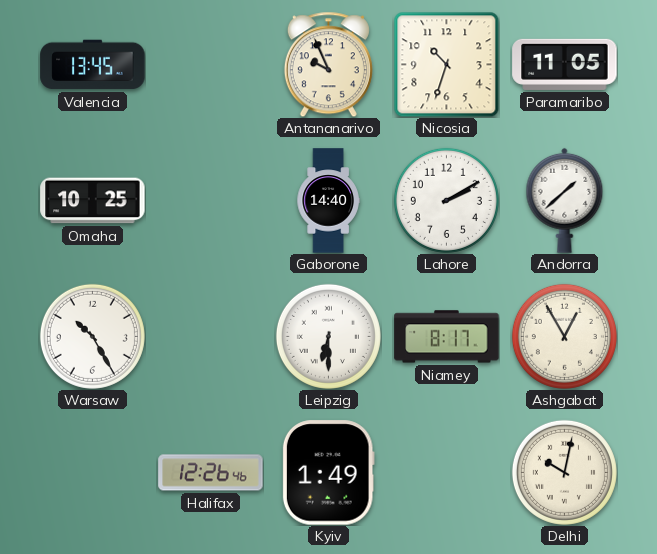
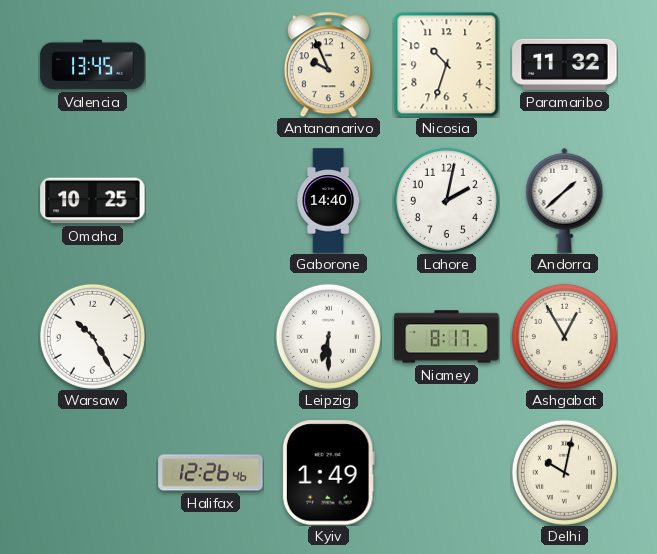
Paramaribo: 11:05 -> 11:32
Lahore: 2:10 -> 2:02
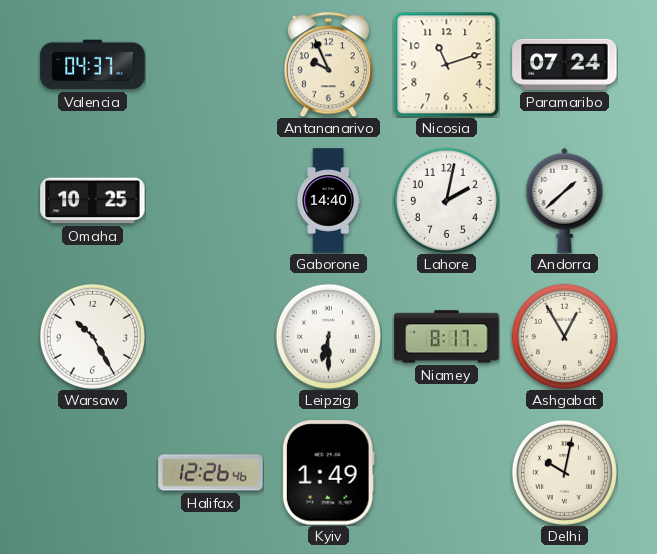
Valencia: 13:45 -> 04:37
Nicosia: 10:33 -> 11:12
Paramaribo: 11:32 -> 07:24
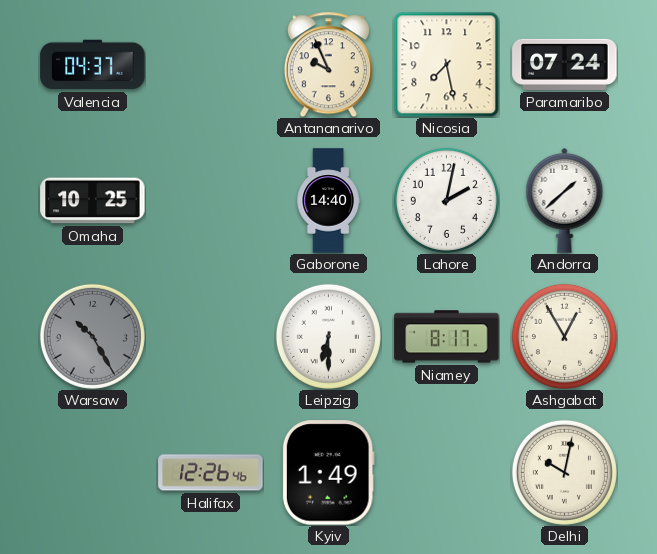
Nicosia: 11:12 -> 7:28
Warsaw dial: white -> grey
